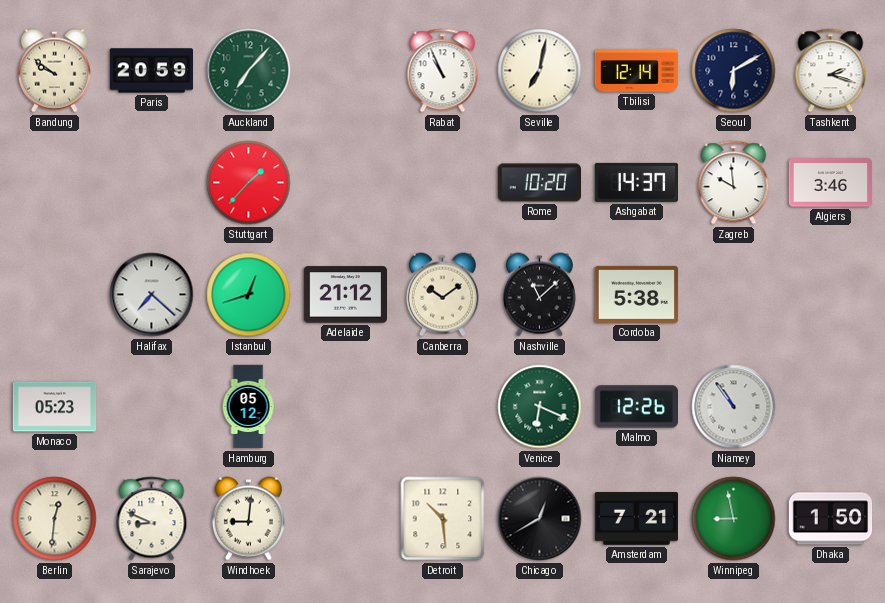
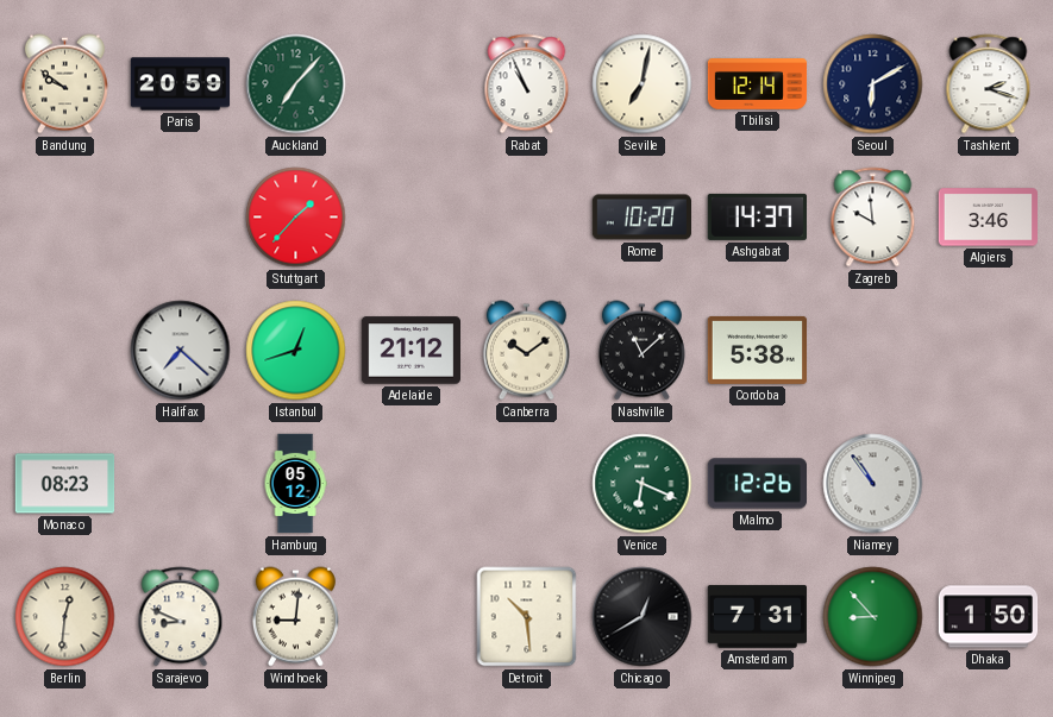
Monaco: 05:23 -> 08:23
Amsterdam: 7:21 -> 7:31
Winnipeg: 8:58 -> 8:53
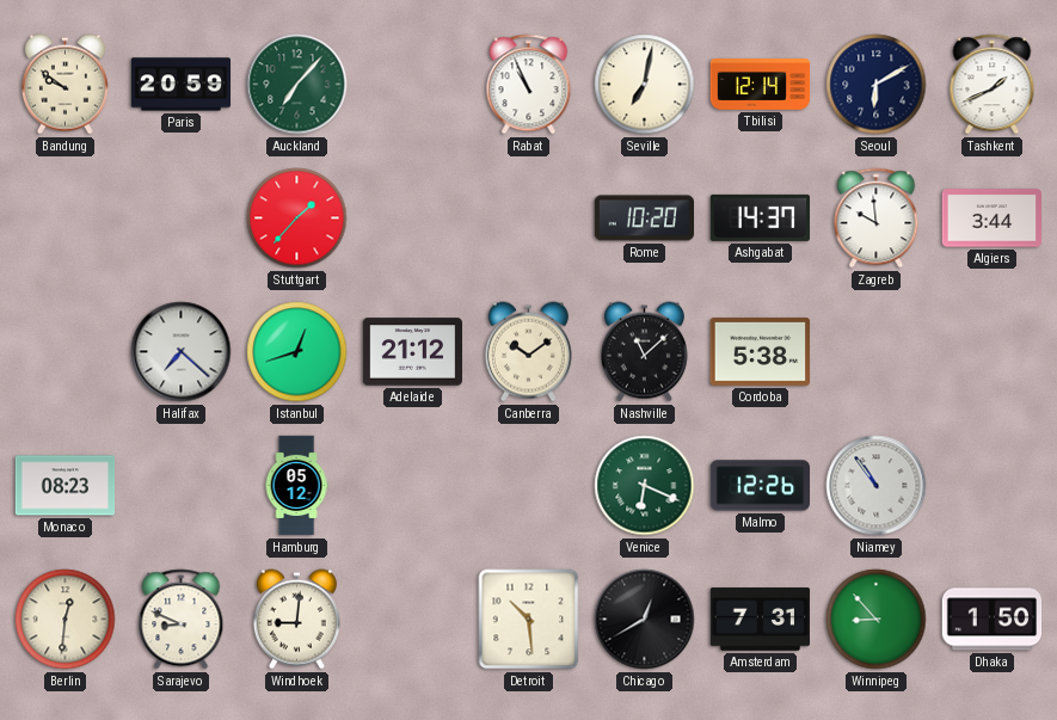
Tashkent: 2:18 -> 1:41
Algiers: 3:46 -> 3:44
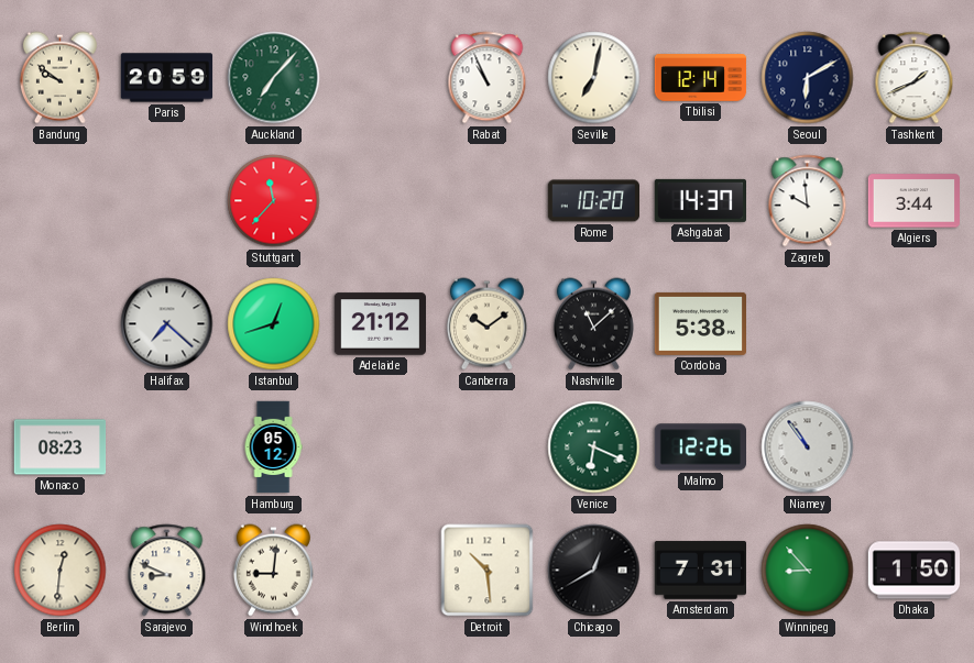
Stuttgart: 1:37 -> 11:37
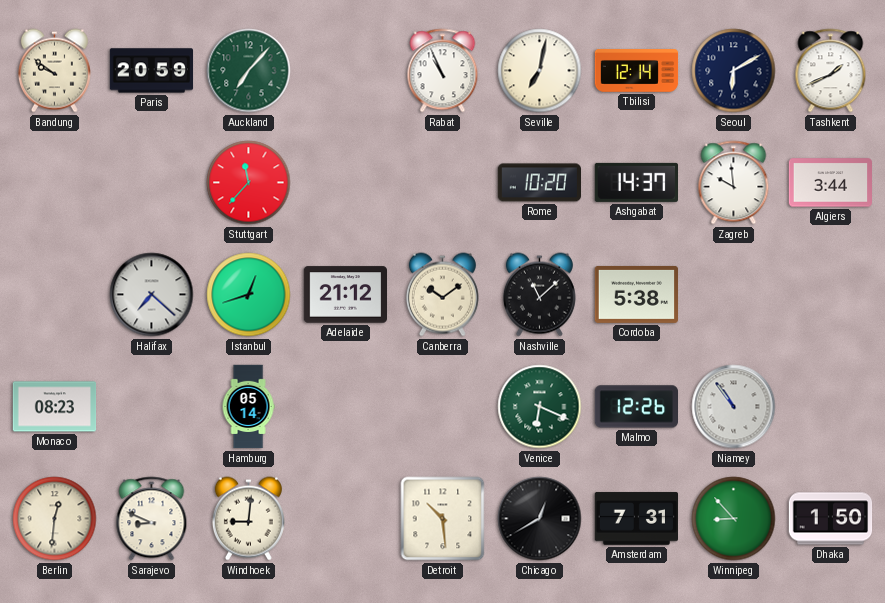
Hamburg: 05:12 -> 05:14
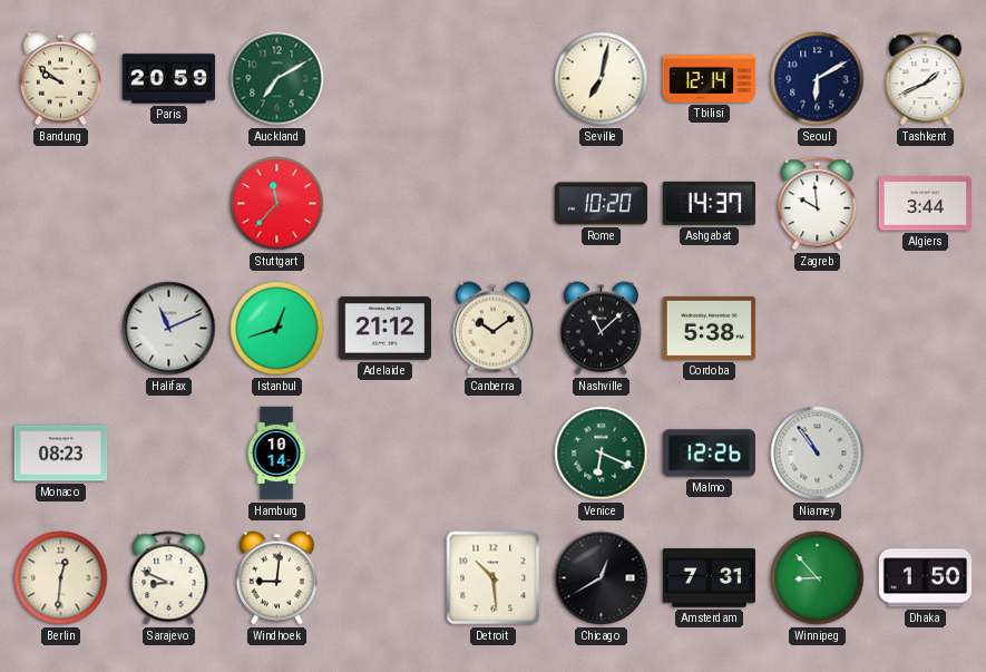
Auckland: 7:07 -> 7:10
Rabat: 10:56 -> none
Halifax: 7:22 -> 11:11
Hamburg: 05:14 -> 10:14
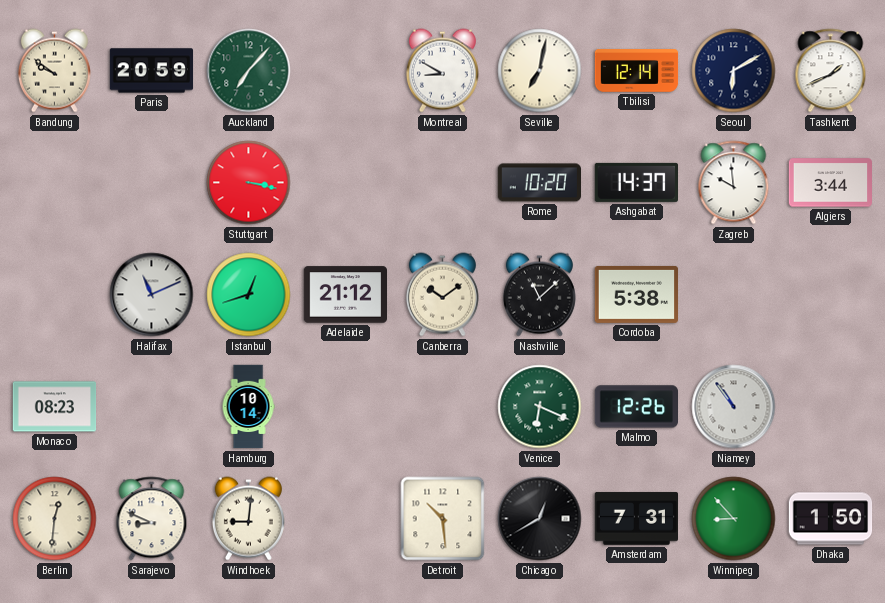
Auckland: 7:10 -> 7:07
Montreal: none -> 8:50
Stuttgart: 11:37 -> 3:17
